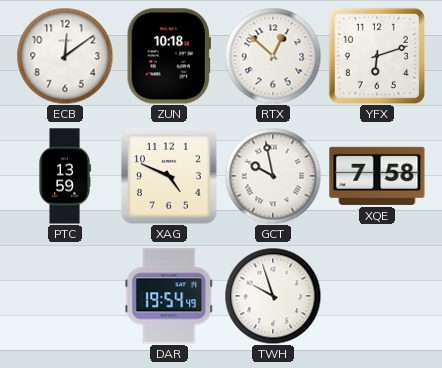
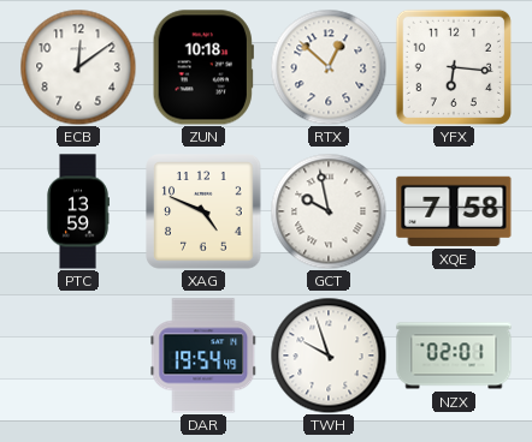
YFX: 6:12 -> 6:16
NZX: none -> 02:01
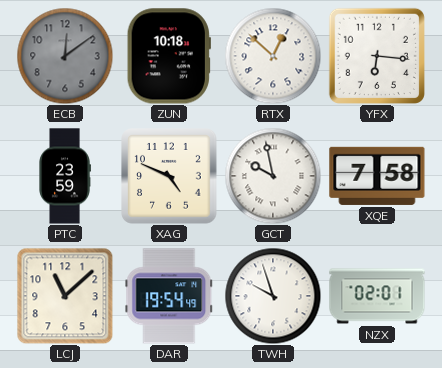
ECB dial: white -> grey
PTC: 13:59 -> 23:59
LCJ: none -> 11:08
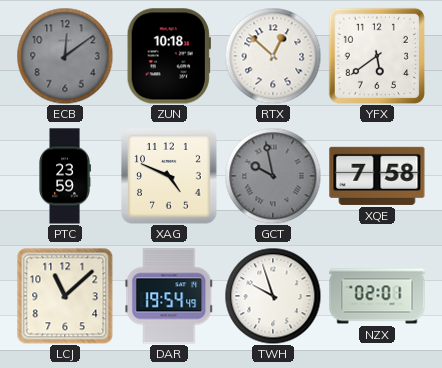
YFX: 6:16 -> 5:39
GCT dial: white -> grey
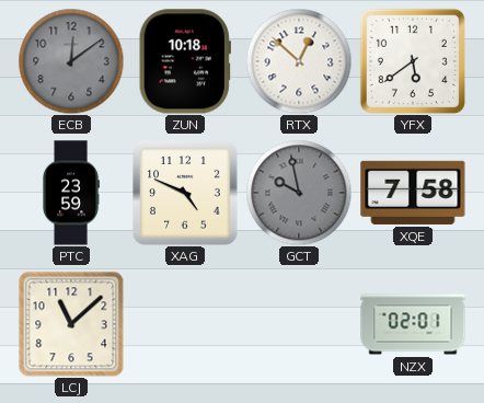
DAR: 19:54 -> none
TWH: 9:57 -> none
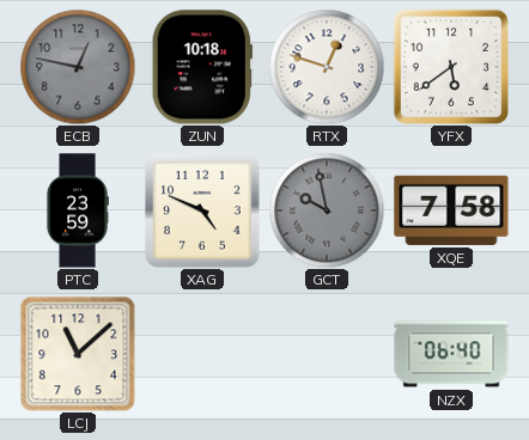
ECB: 12:09 -> 12:47
RTX: 12:52 -> 12:48
NZX: 02:01 -> 06:40
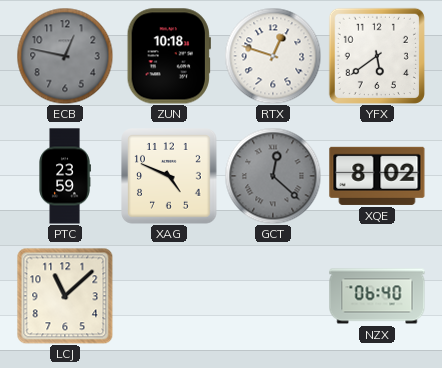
GCT: 9:58 -> 12:22
XQE: 7:58 -> 8:02
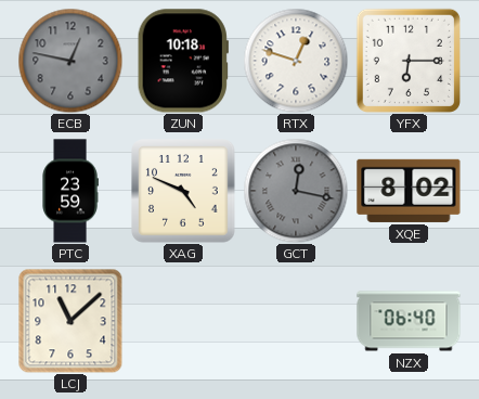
YFX: 5:39 -> 6:15
GCT: 12:22 -> 12:17
